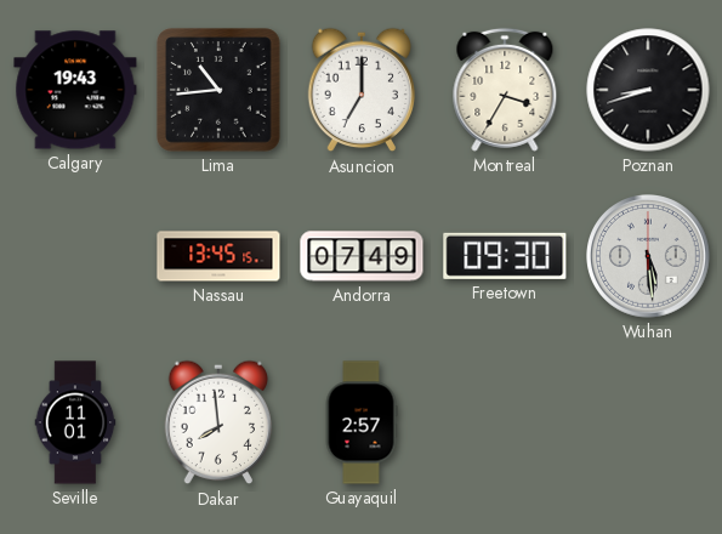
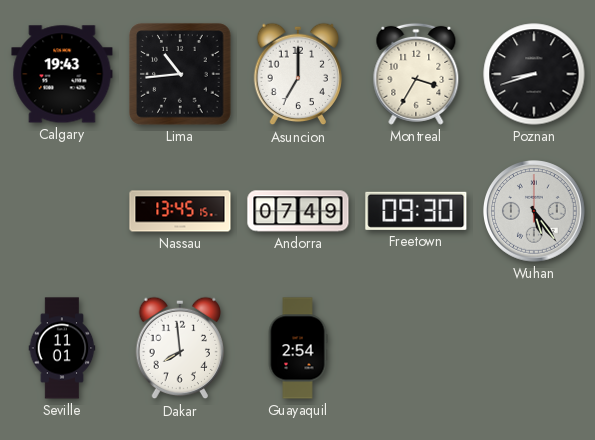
Wuhan: 5:29 -> 5:24
Guayaquil: 2:57 -> 2:54
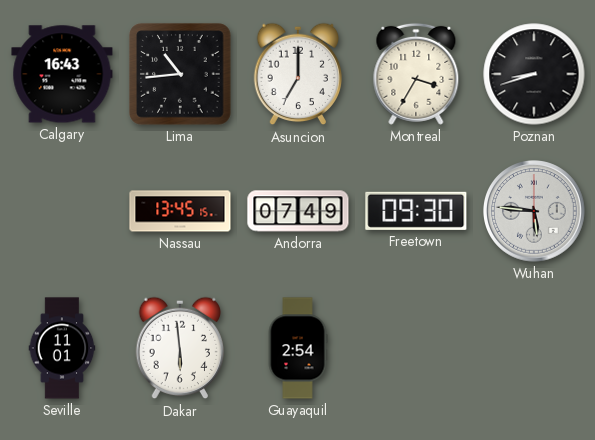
Calgary: 19:43 -> 16:43
Wuhan: 5:24 -> 5:46
Dakar: 7:59 -> 5:59
